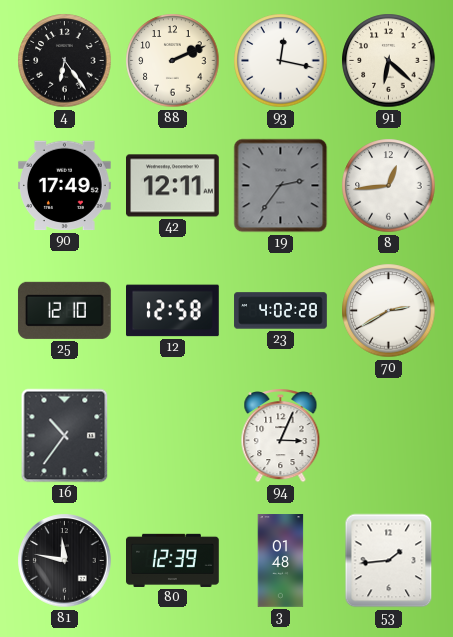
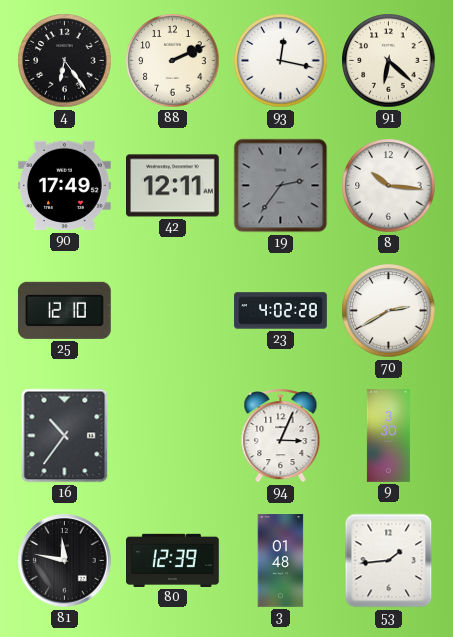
8: 12:44 -> 10:16
12: 12:58 -> none
9: none -> 3:30
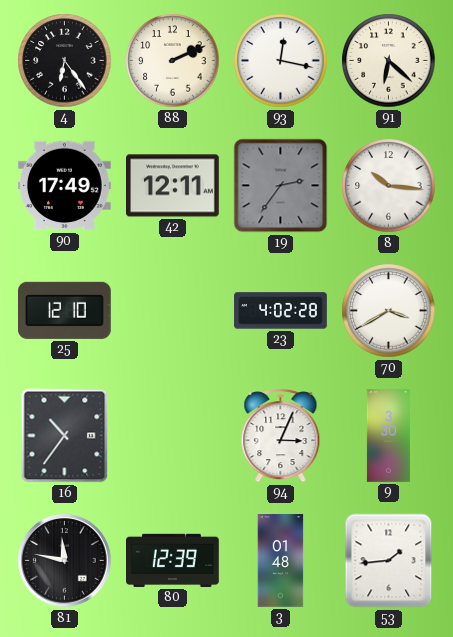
70: 2:40 -> 3:40
